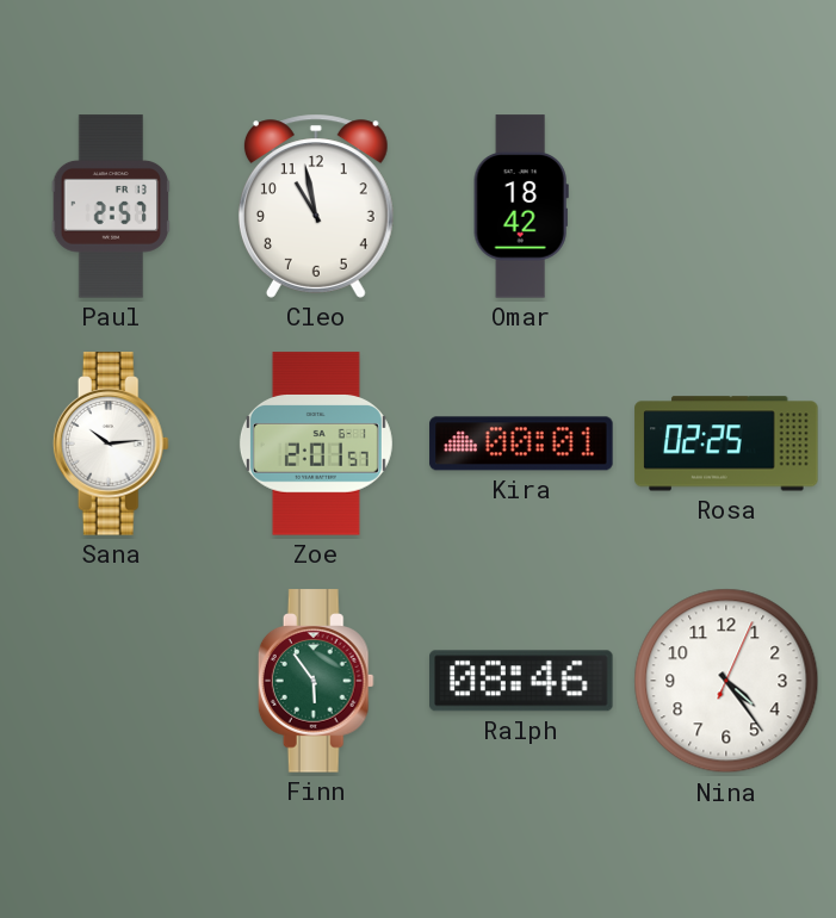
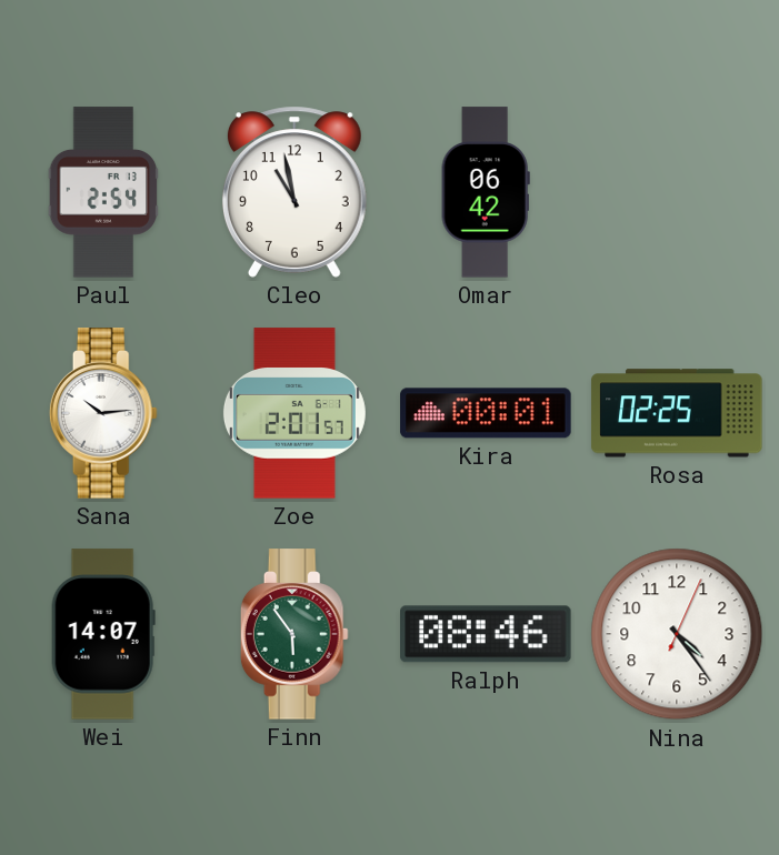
Paul: 2:57 -> 2:54
Omar: 18:42 -> 06:42
Wei: none -> 14:07
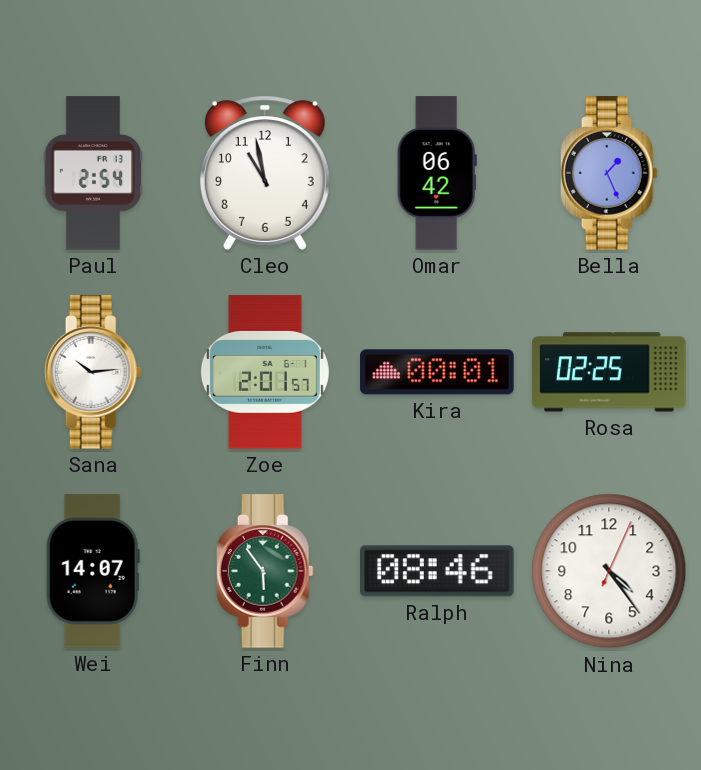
Bella: none -> 1:26
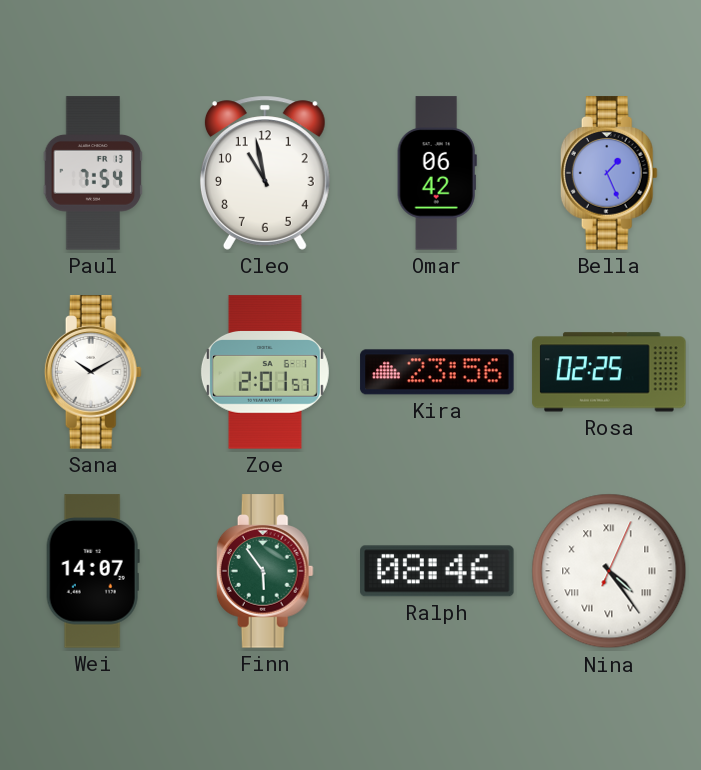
Paul: 2:54 -> 7:54
Sana: 10:14 -> 10:10
Kira: 00:01 -> 23:56
Nina numerals: Arabic -> Roman
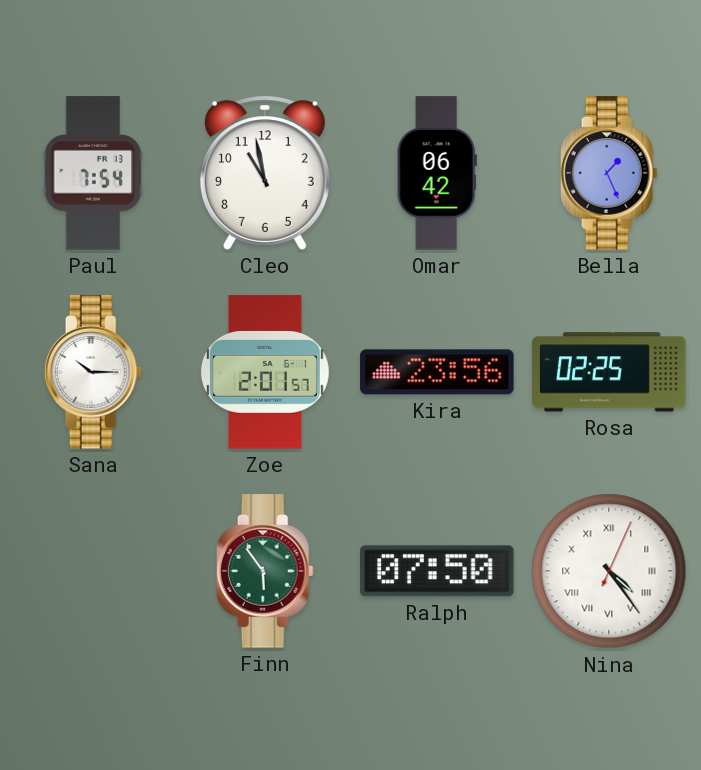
Sana: 10:10 -> 10:15
Wei: 14:07 -> none
Ralph: 08:46 -> 07:50
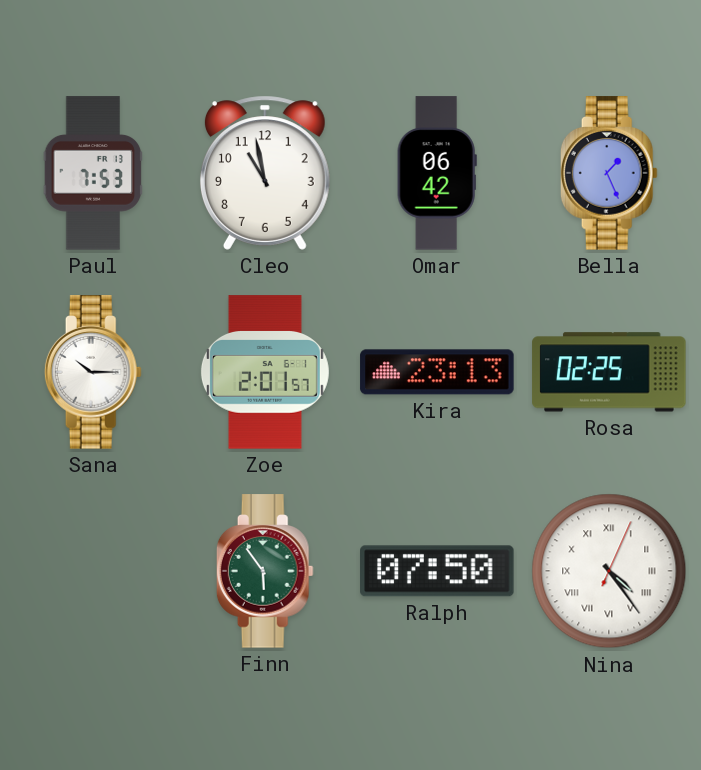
Paul: 7:54 -> 7:53
Kira: 23:56 -> 23:13
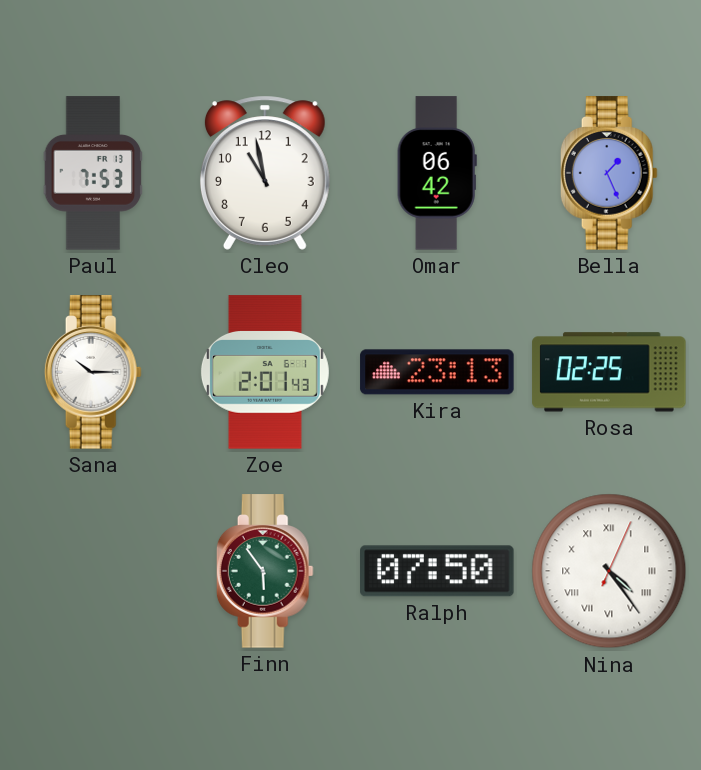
Zoe: 2:01:57 -> 2:01:43
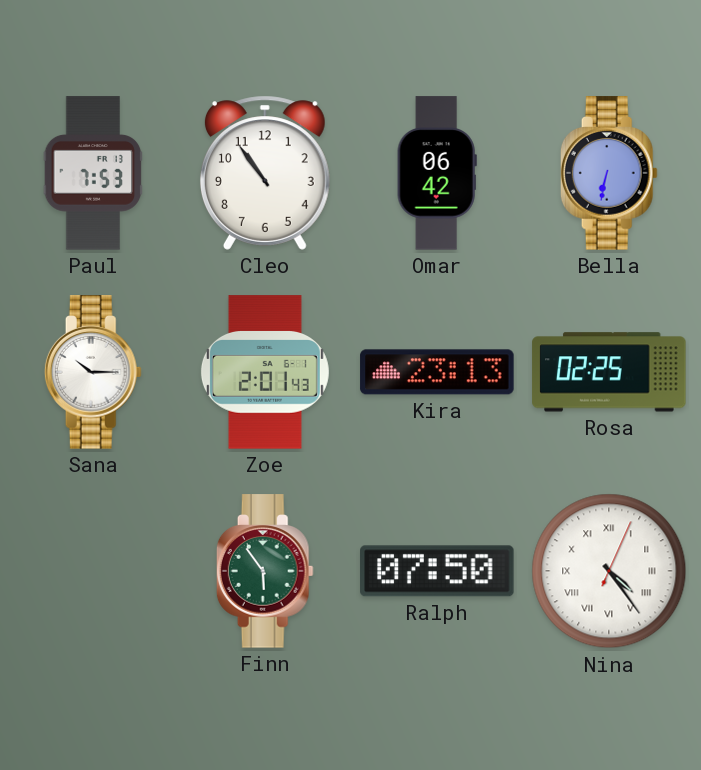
Cleo: 10:58 -> 10:54
Bella: 1:26 -> 6:32
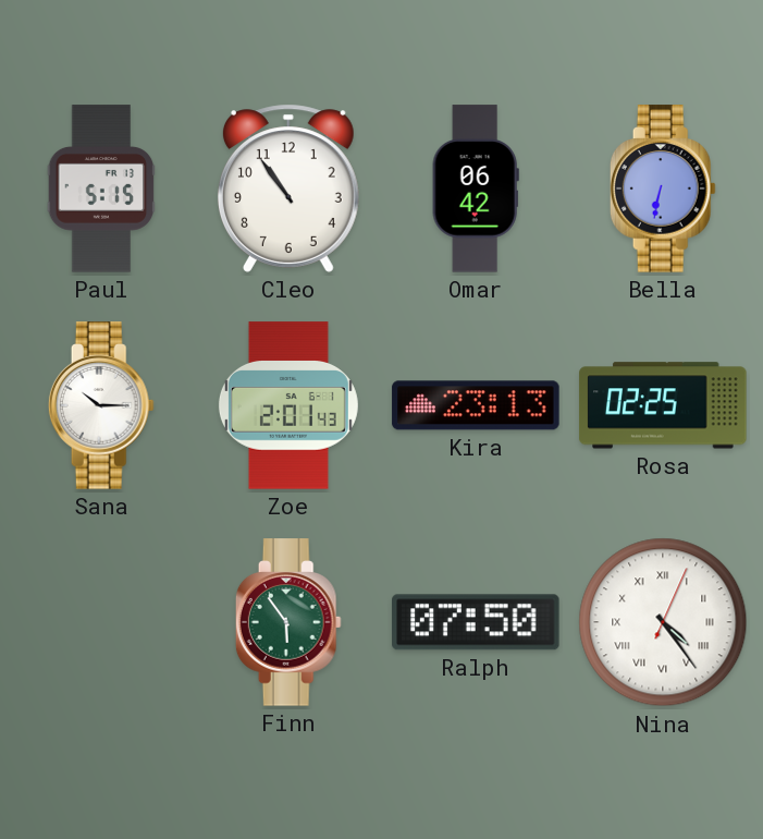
Paul: 7:53 -> 5:15
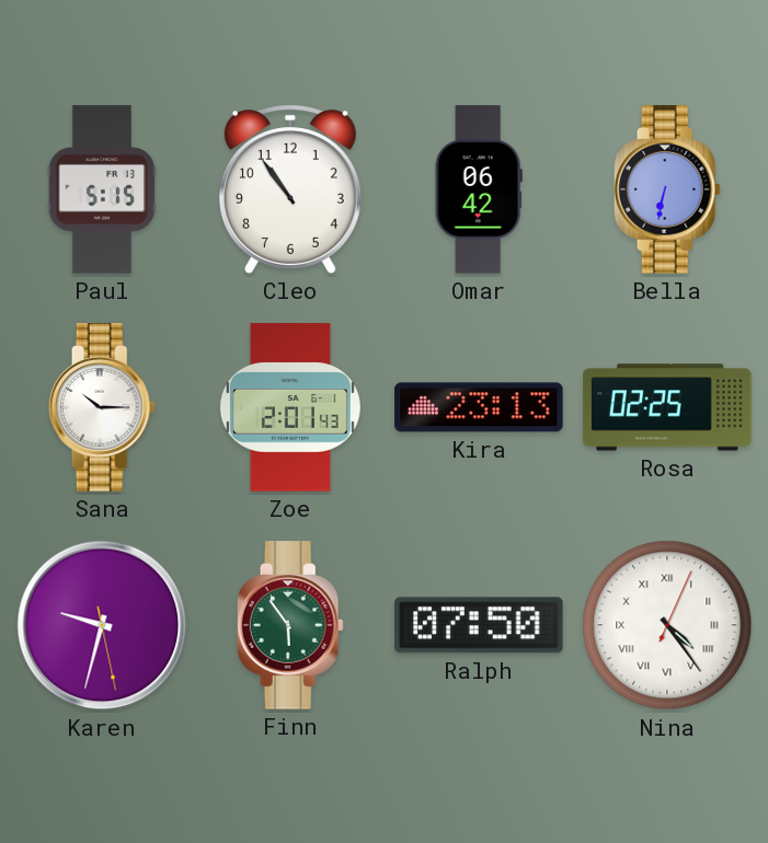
Karen: none -> 9:32
